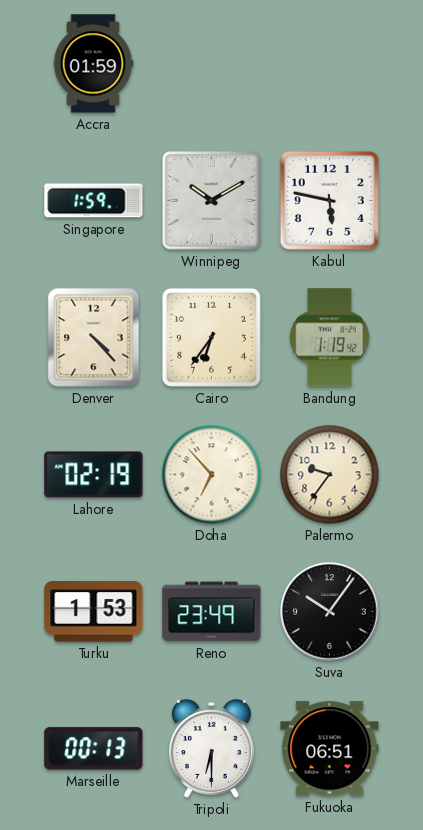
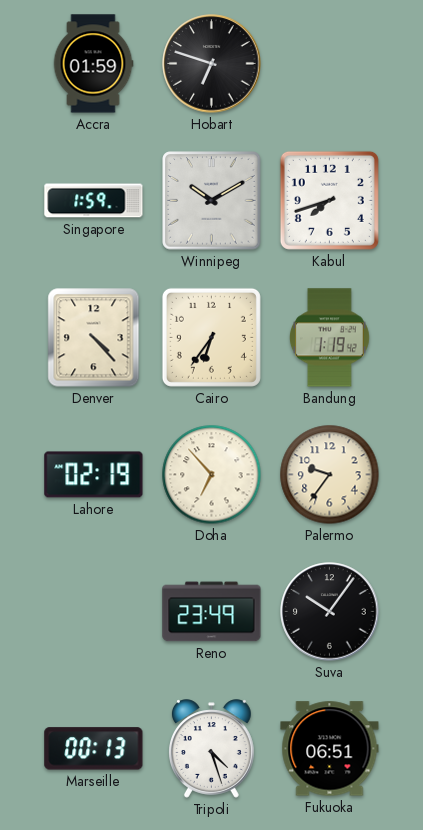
Hobart: none -> 6:48
Kabul: 5:47 -> 7:42
Turku: 1:53 -> none
Tripoli: 6:30 -> 4:27
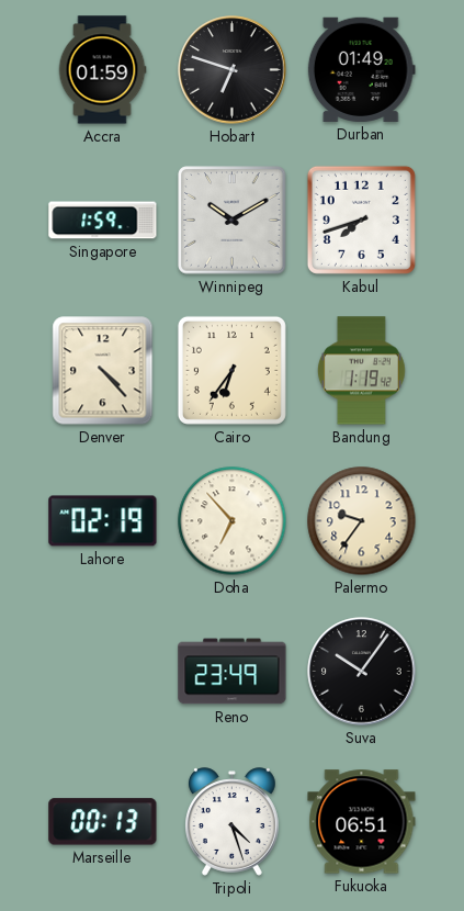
Durban: none -> 01:49
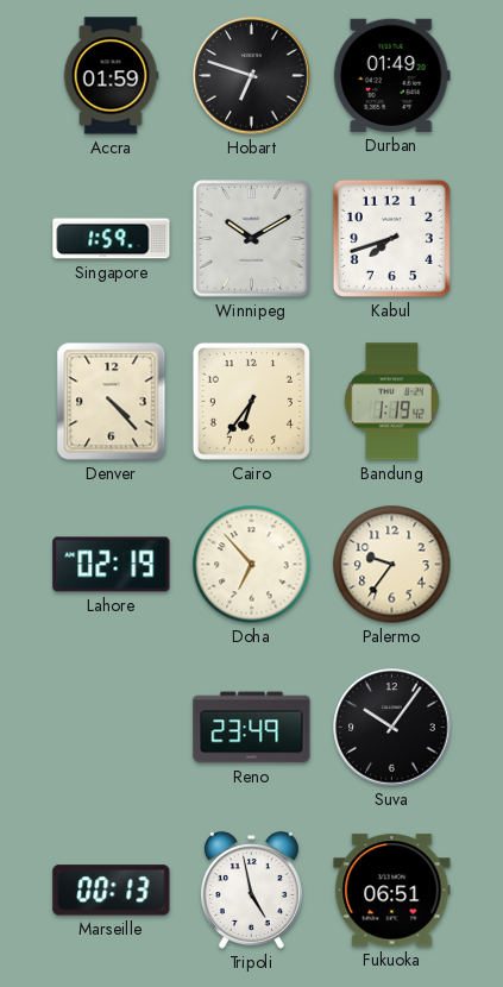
Tripoli: 4:27 -> 4:58
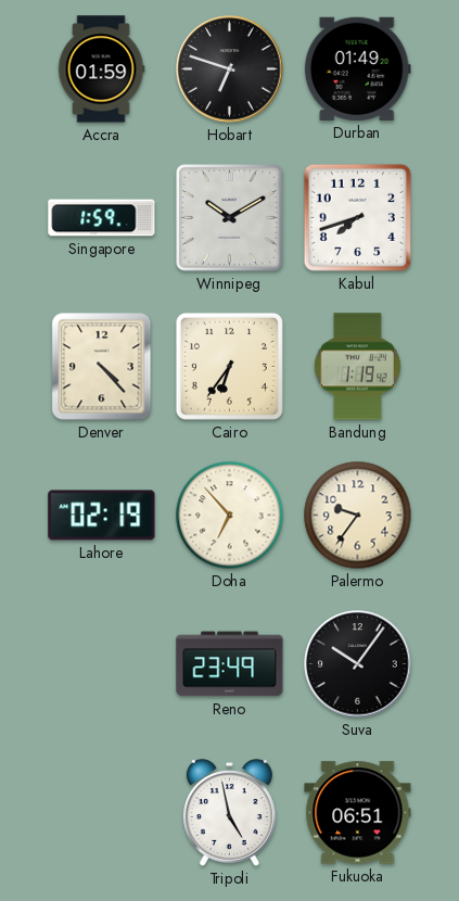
Marseille: 00:13 -> none
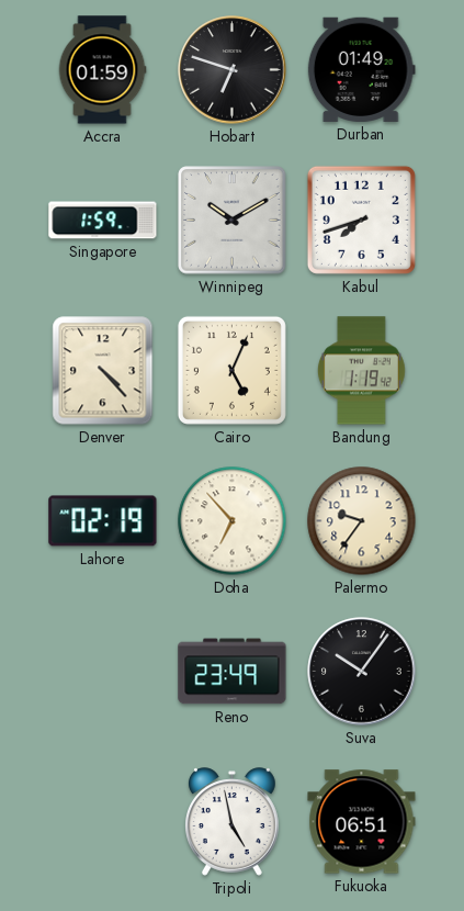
Cairo: 6:36 -> 5:04
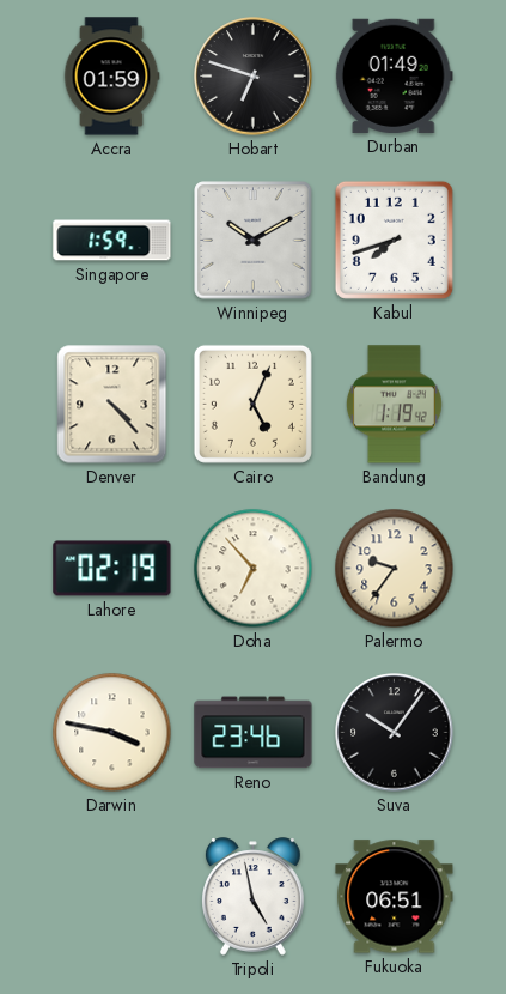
Darwin: none -> 3:47
Reno: 23:49 -> 23:46
